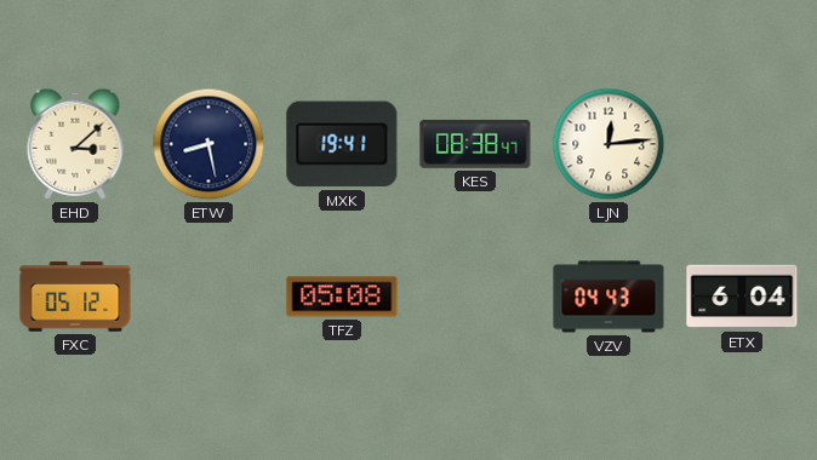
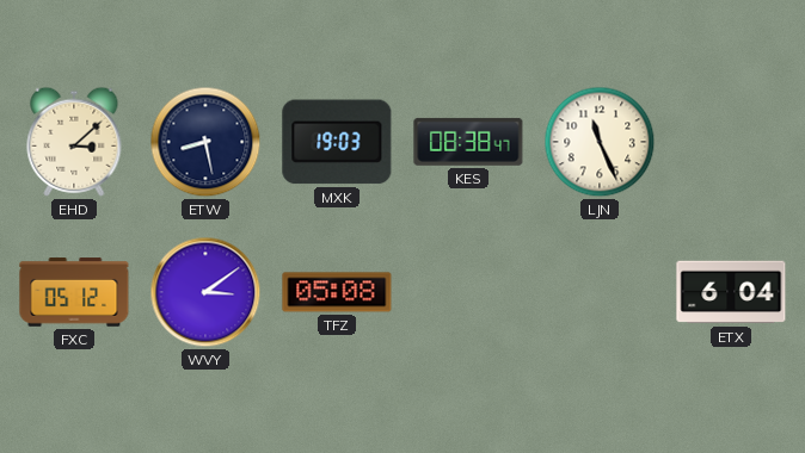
MXK: 19:41 -> 19:03
LJN: 12:14 -> 11:26
WVY: none -> 3:09
VZV: 04:43 -> none
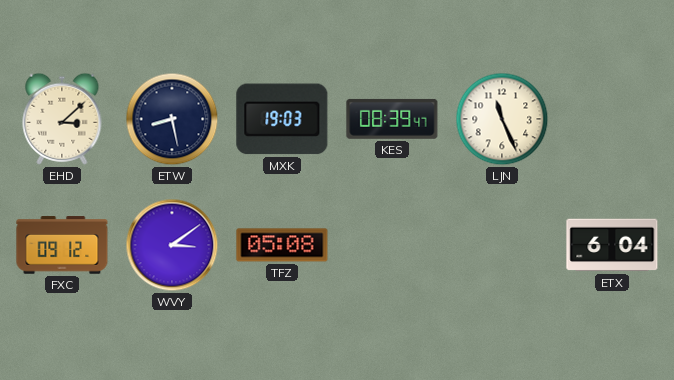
KES: 08:38 -> 08:39
FXC: 05:12 -> 09:12
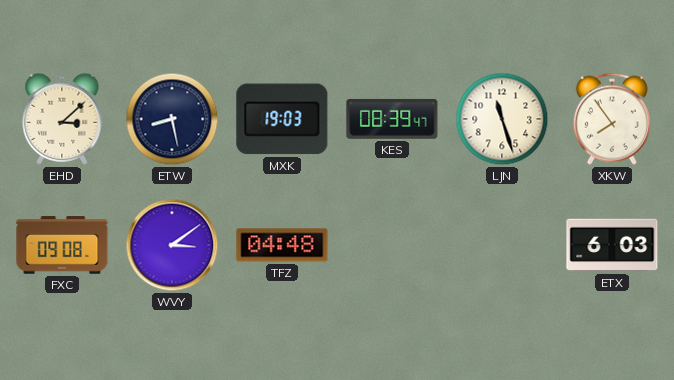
LJN: 11:26 -> 11:27
XKW: none -> 7:54
FXC: 09:12 -> 09:08
TFZ: 05:08 -> 04:48
ETX: 6:04 -> 6:03
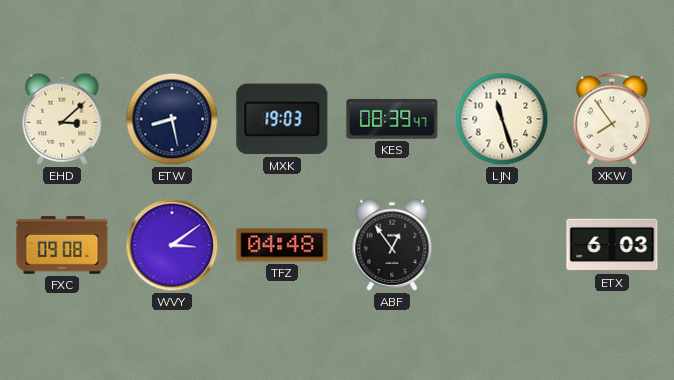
ABF: none -> 12:54
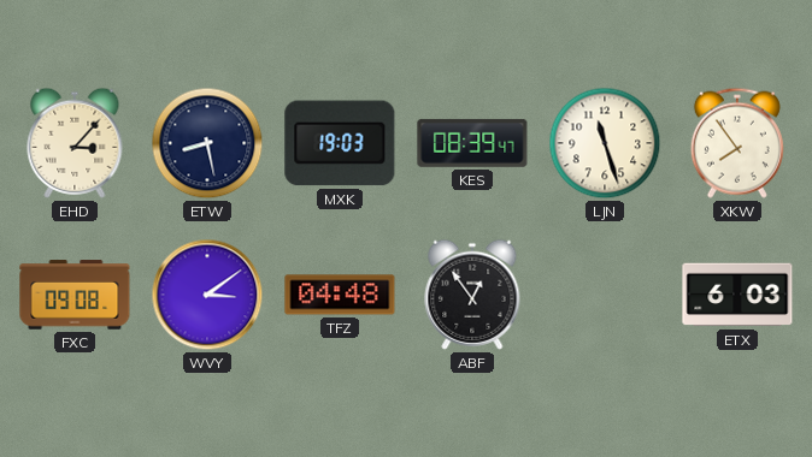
EHD: 3:08 -> 3:07
